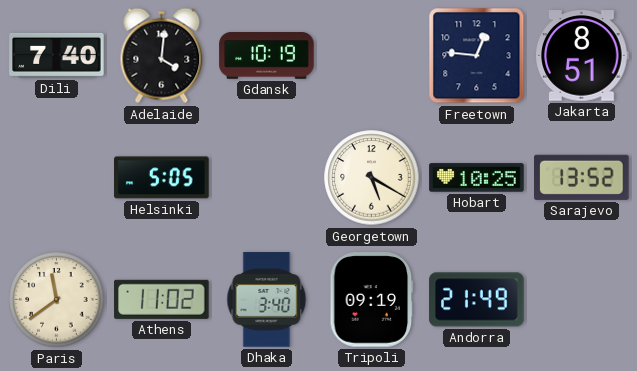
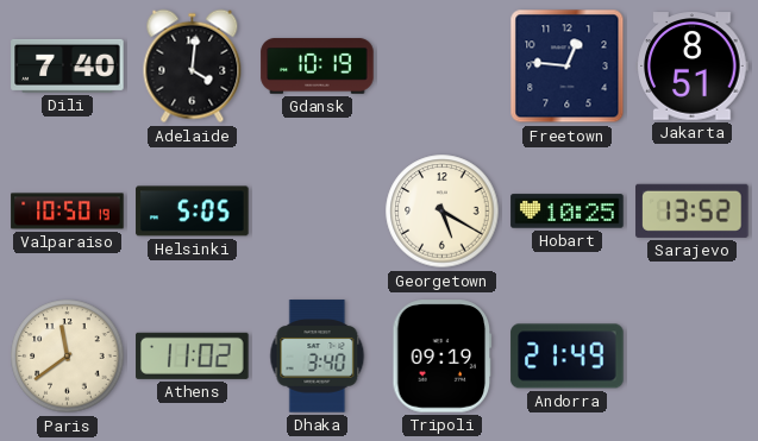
Valparaiso: none -> 10:50
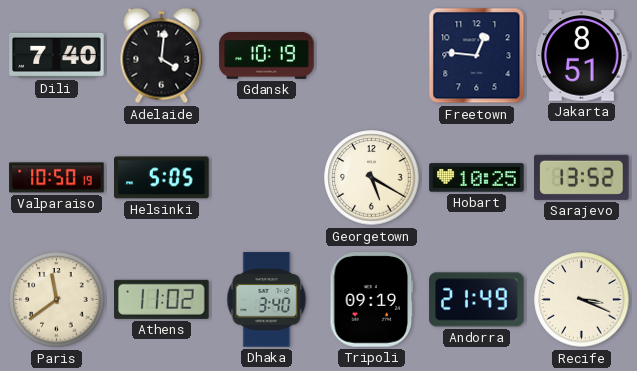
Recife: none -> 3:19
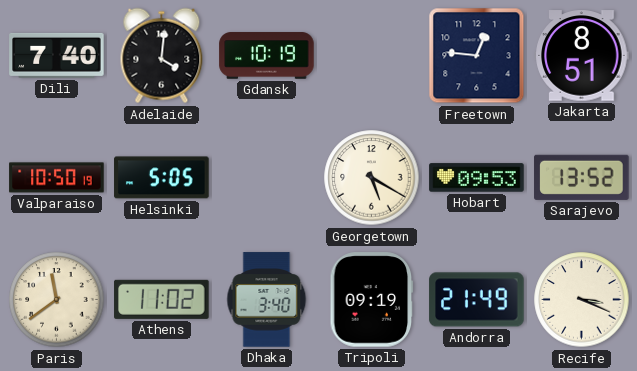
Hobart: 10:25 -> 09:53
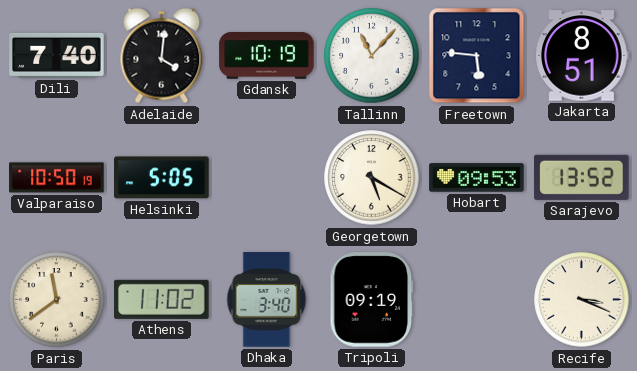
Tallinn: none -> 11:07
Freetown: 12:46 -> 5:46
Andorra: 21:49 -> none
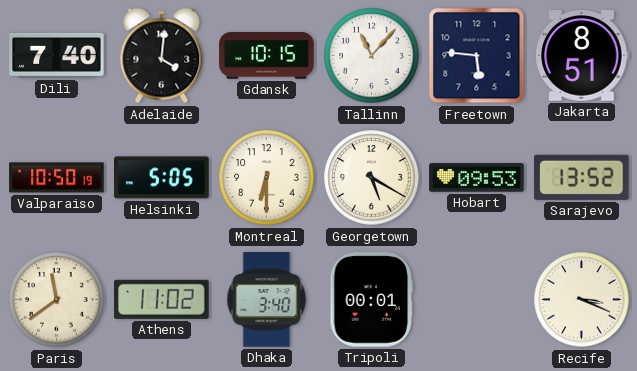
Gdansk: 10:19 -> 10:15
Montreal: none -> 6:30
Tripoli: 09:19 -> 00:01
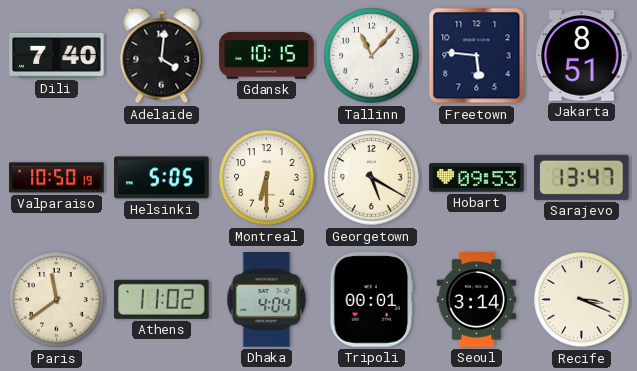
Sarajevo: 13:52 -> 13:47
Dhaka: 3:40 -> 4:04
Seoul: none -> 3:14
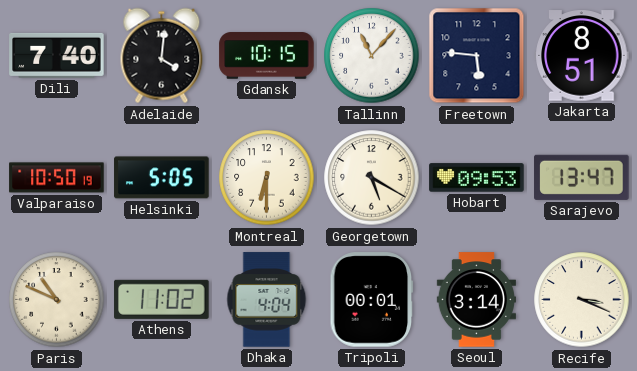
Paris: 11:39 -> 10:49
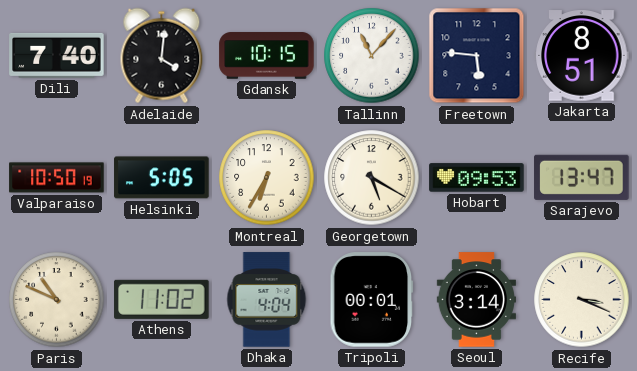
Montreal: 6:30 -> 6:35
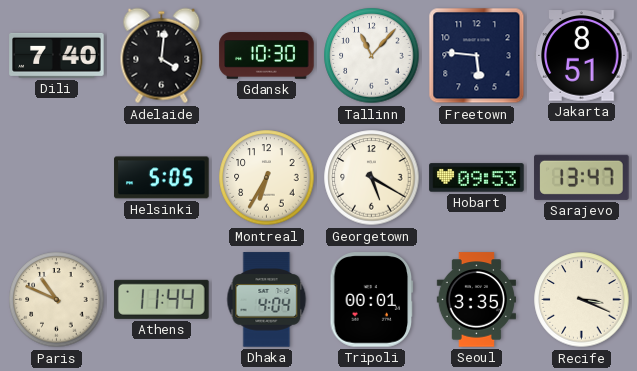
Gdansk: 10:15 -> 10:30
Valparaiso: 10:50 -> none
Athens: 11:02 -> 11:44
Seoul: 3:14 -> 3:35
